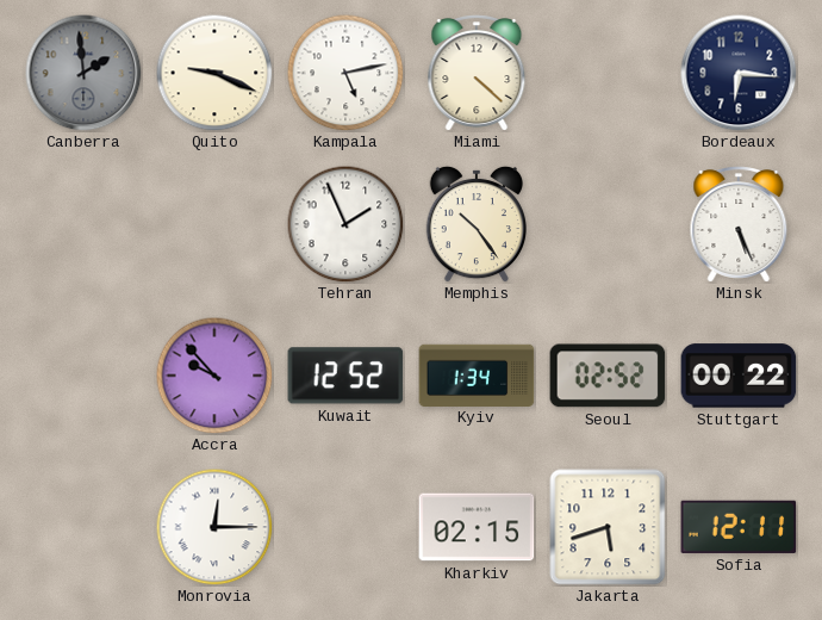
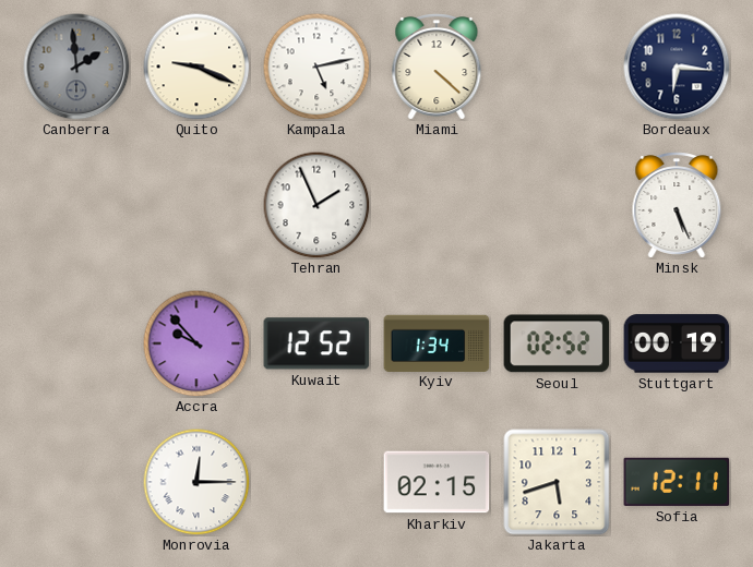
Memphis: 10:24 -> none
Stuttgart: 00:22 -> 00:19
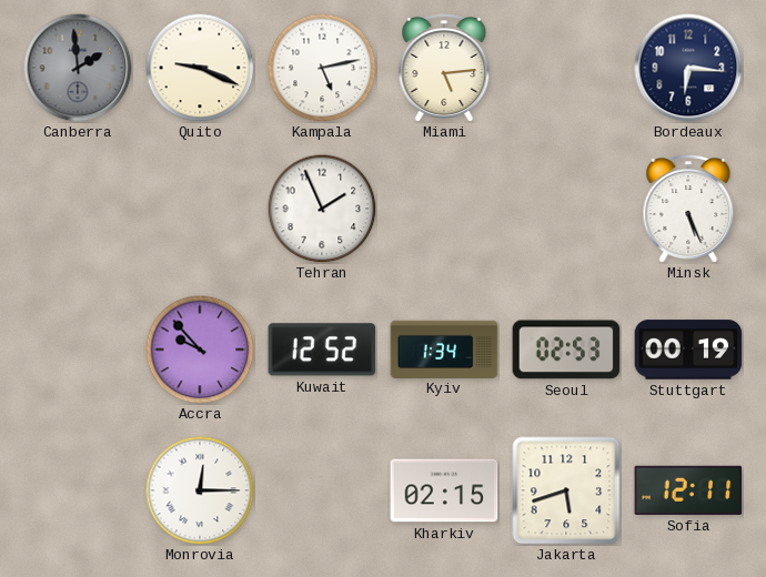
Miami: 4:22 -> 5:14
Seoul: 02:52 -> 02:53
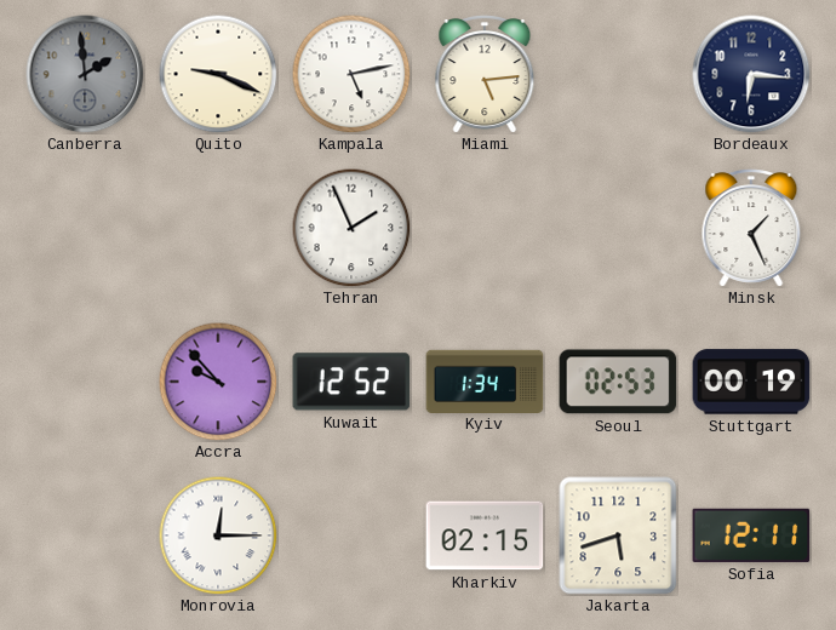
Minsk: 5:26 -> 1:26
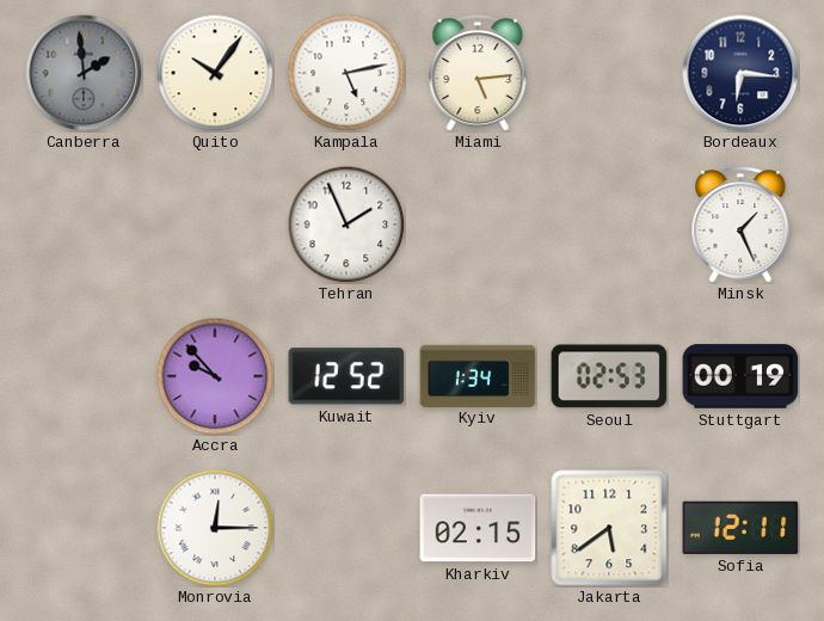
Quito: 9:19 -> 10:06
Jakarta: 5:42 -> 5:39
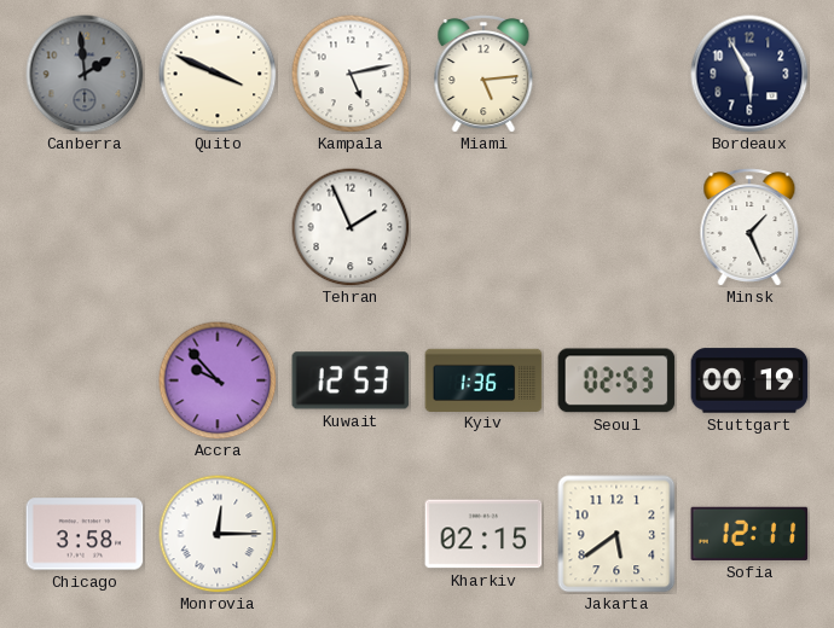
Quito: 10:06 -> 3:49
Bordeaux: 6:16 -> 5:55
Kuwait: 12:52 -> 12:53
Kyiv: 1:34 -> 1:36
Chicago: none -> 3:58
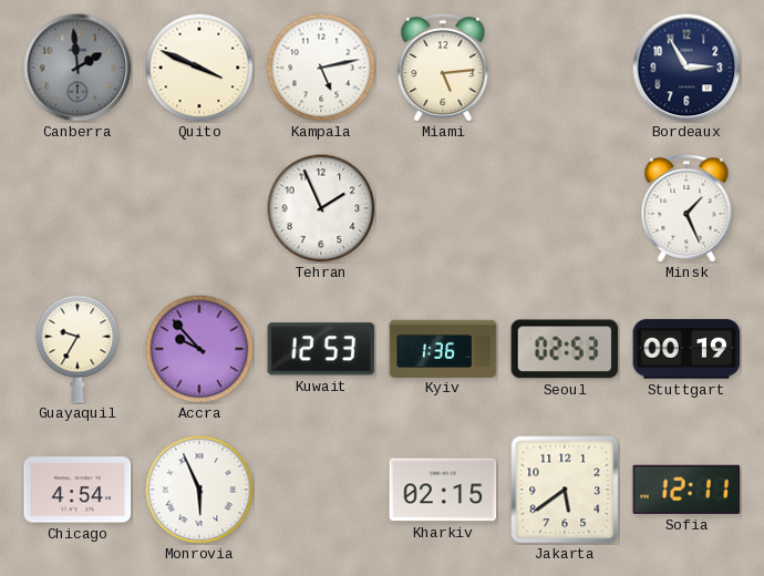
Bordeaux: 5:55 -> 2:55
Guayaquil: none -> 9:35
Chicago: 3:58 -> 4:54
Monrovia: 12:15 -> 5:56
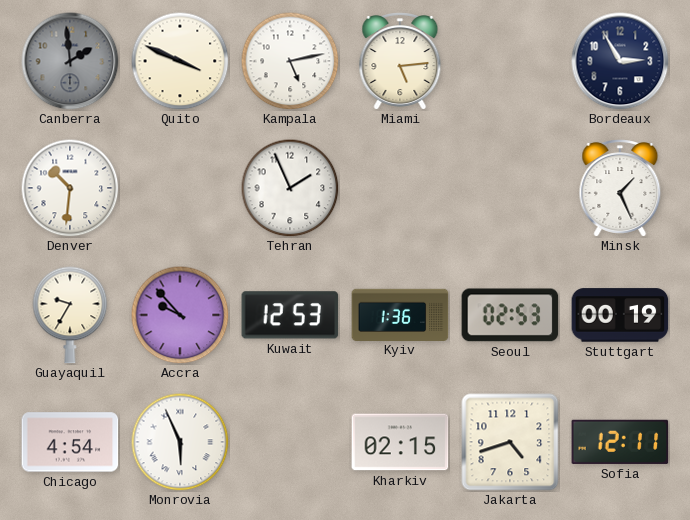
Denver: none -> 10:31
Jakarta: 5:39 -> 4:42
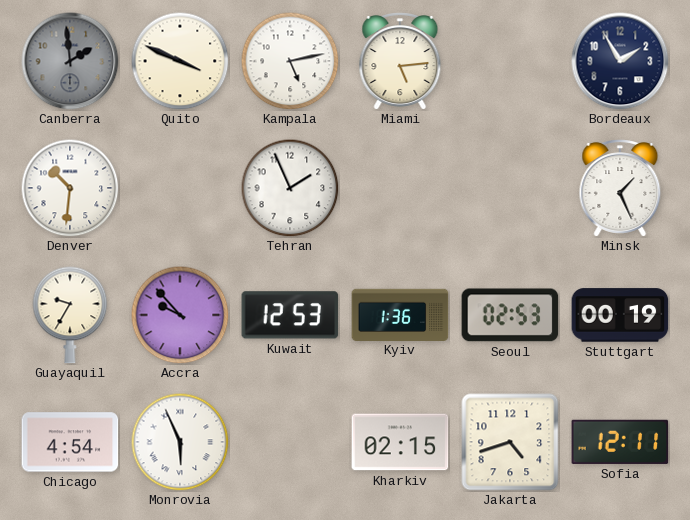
Bordeaux: 2:55 -> 1:55
